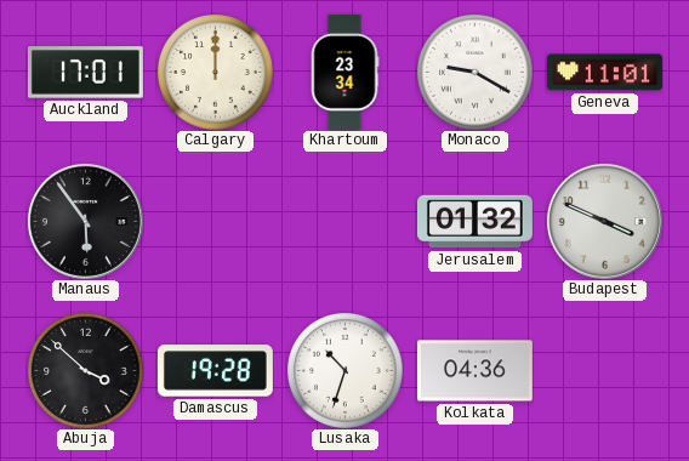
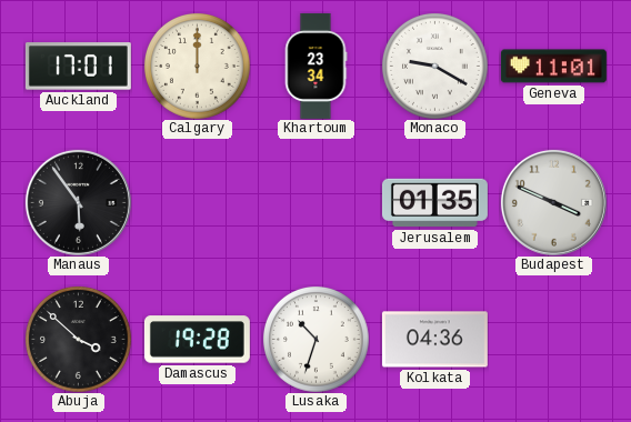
Jerusalem: 01:32 -> 01:35
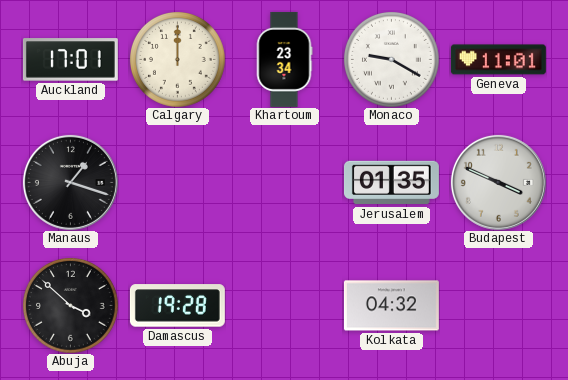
Manaus: 5:54 -> 1:18
Lusaka: 10:33 -> none
Kolkata: 04:36 -> 04:32
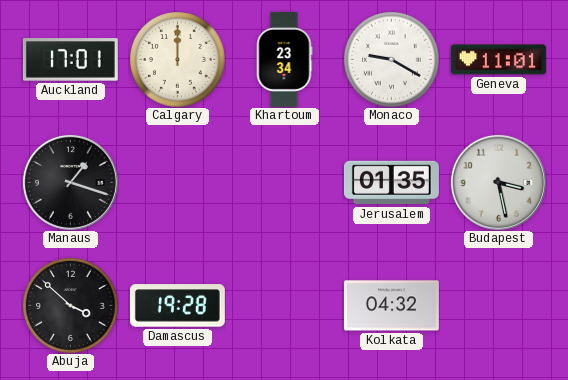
Budapest: 3:49 -> 3:28
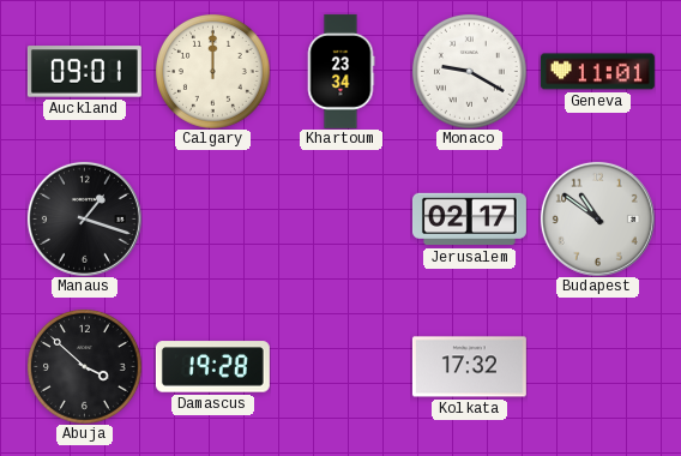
Auckland: 17:01 -> 09:01
Jerusalem: 01:35 -> 02:17
Budapest: 3:28 -> 10:51
Kolkata: 04:32 -> 17:32
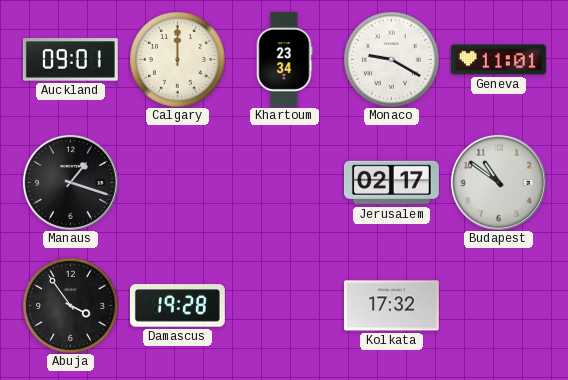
Abuja: 3:52 -> 3:54
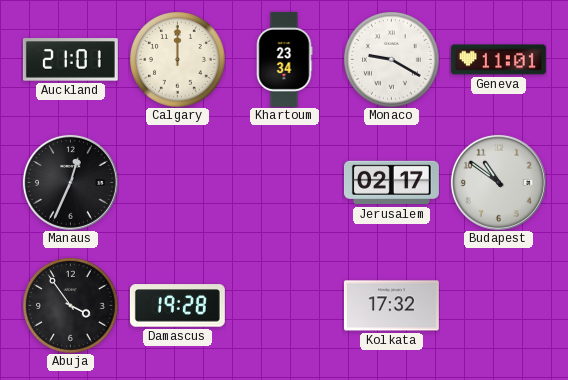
Auckland: 09:01 -> 21:01
Manaus: 1:18 -> 12:34
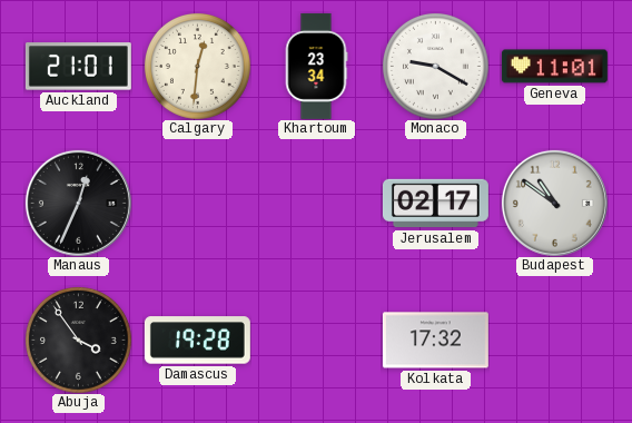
Calgary: 12:00 -> 12:31
